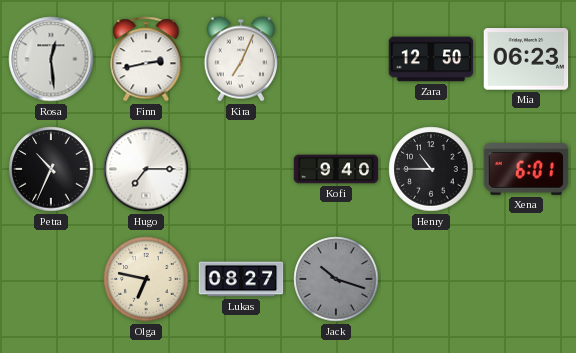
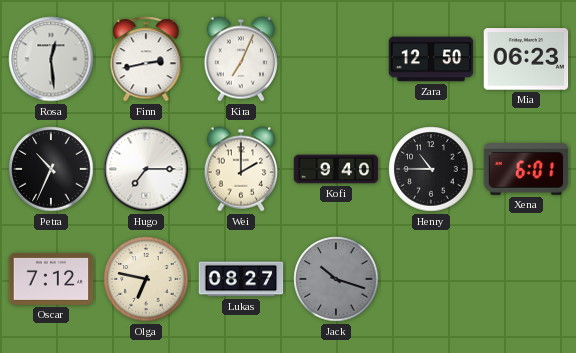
Wei: none -> 2:00
Oscar: none -> 7:12
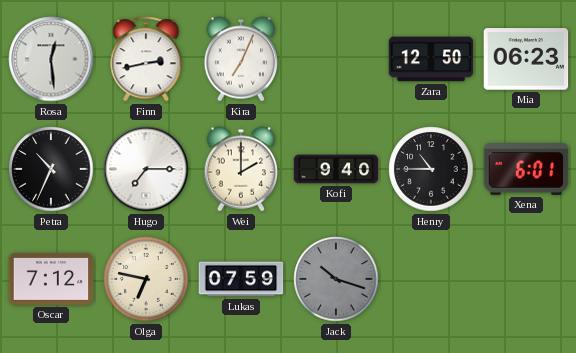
Lukas: 08:27 -> 07:59
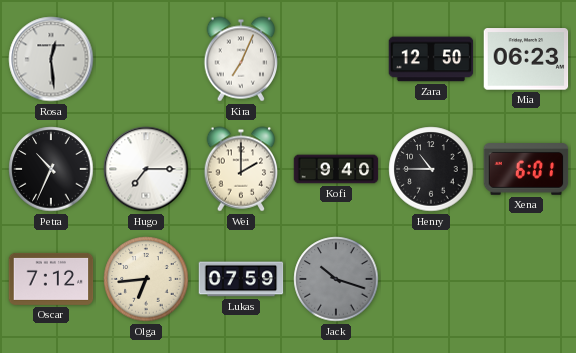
Finn: 2:43 -> none
Olga: 6:47 -> 6:44
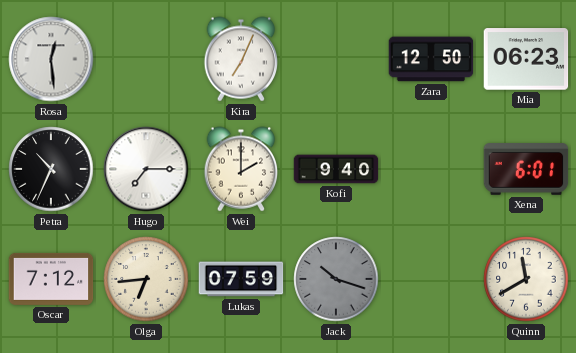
Henry: 10:45 -> none
Quinn: none -> 11:40
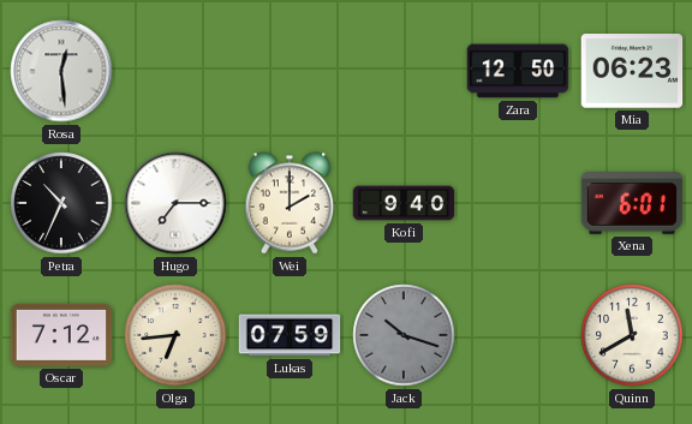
Kira: 7:04 -> none
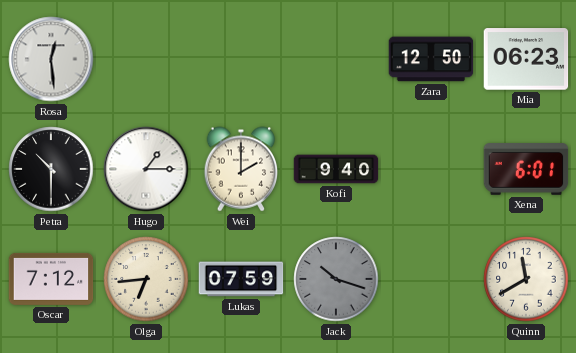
Petra: 10:34 -> 10:30
Hugo: 7:15 -> 1:15
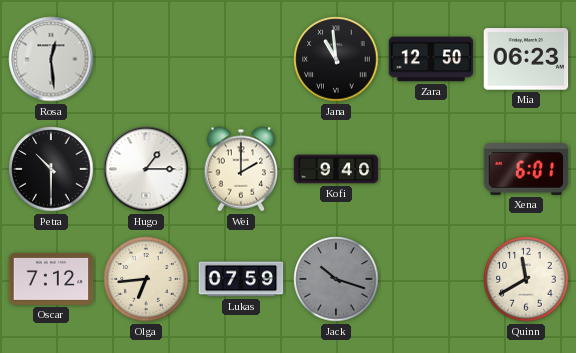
Jana: none -> 10:59
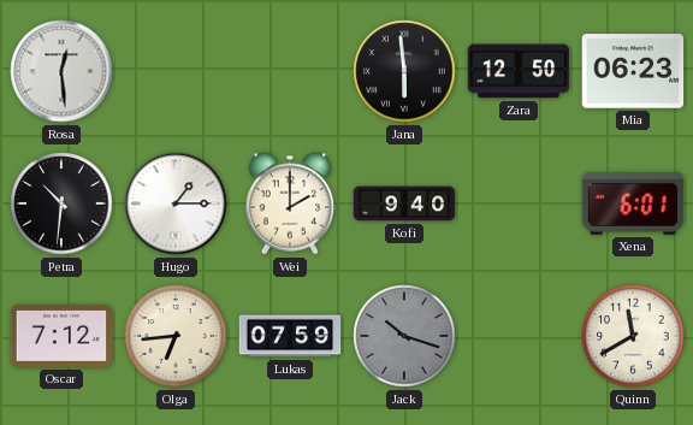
Jana: 10:59 -> 5:59
Petra: 10:30 -> 10:31
